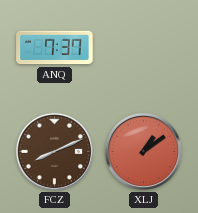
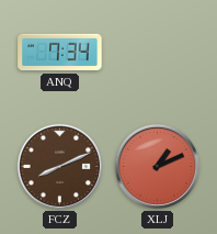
ANQ: 7:37 -> 7:34
XLJ: 1:09 -> 1:11
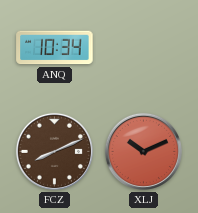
ANQ: 7:34 -> 10:34
XLJ: 1:11 -> 10:11
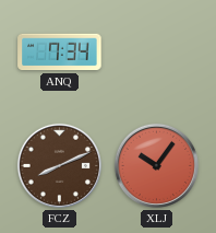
ANQ: 10:34 -> 7:34
XLJ: 10:11 -> 10:06
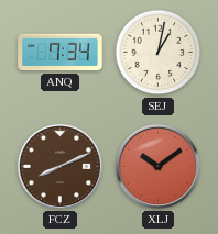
SEJ: none -> 1:02
XLJ: 10:06 -> 10:09
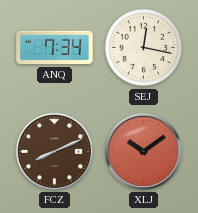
SEJ: 1:02 -> 12:17
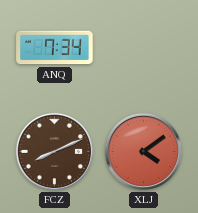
SEJ: 12:17 -> none
XLJ: 10:09 -> 4:09
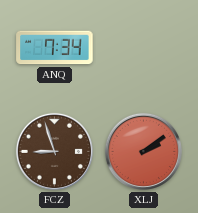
FCZ: 8:11 -> 8:57
XLJ: 4:09 -> 2:09
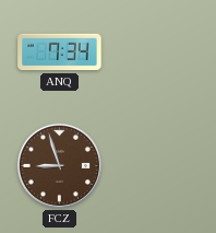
XLJ: 2:09 -> none
